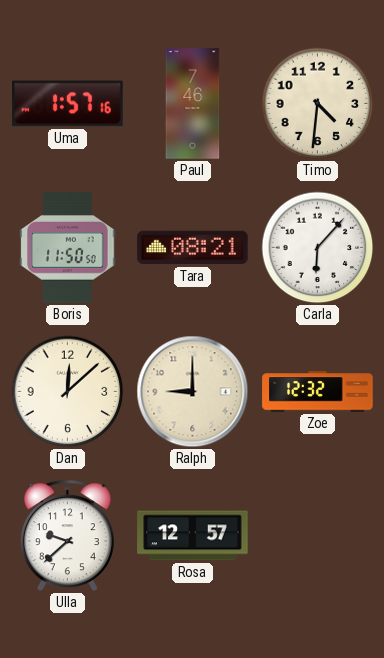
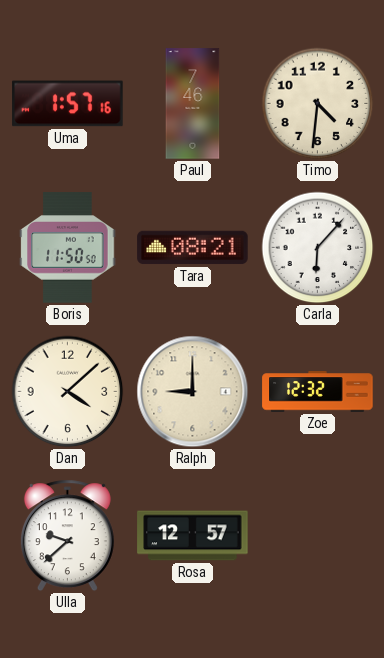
Dan: 12:08 -> 4:08
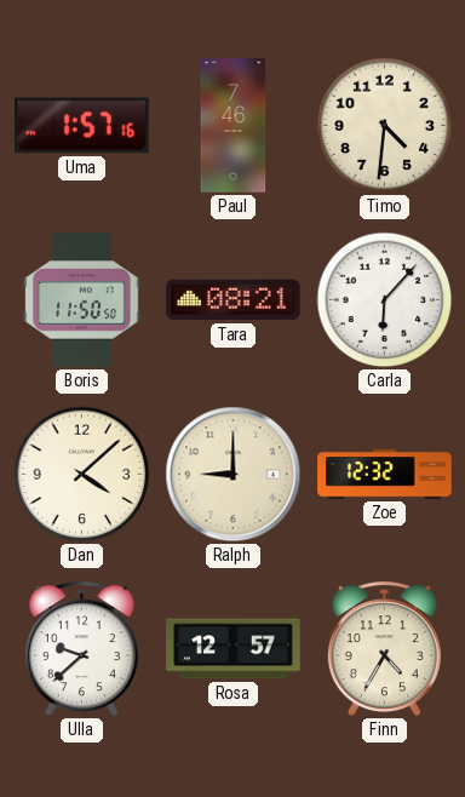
Finn: none -> 4:35
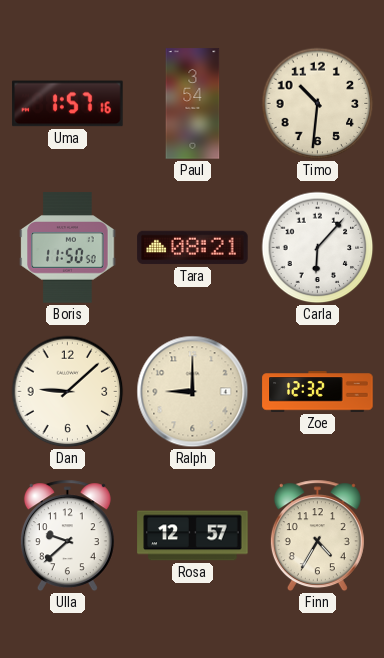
Paul: 7:46 -> 3:54
Timo: 4:31 -> 10:31
Dan: 4:08 -> 9:08
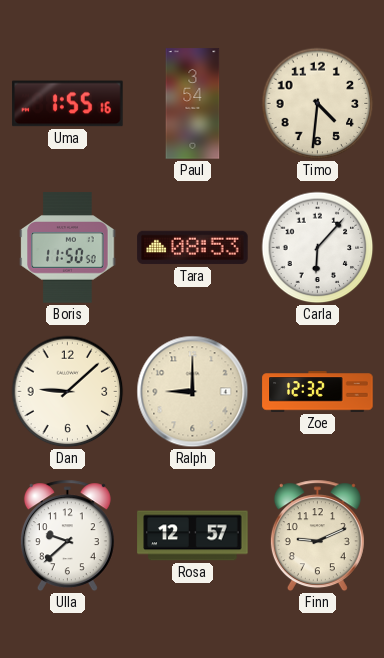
Uma: 1:57 -> 1:55
Timo: 10:31 -> 4:31
Tara: 08:21 -> 08:53
Finn: 4:35 -> 9:11
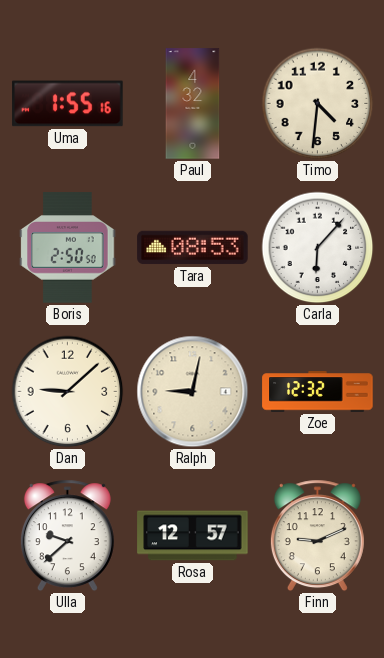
Paul: 3:54 -> 4:32
Boris: 11:50 -> 2:50
Ralph: 9:00 -> 9:02
